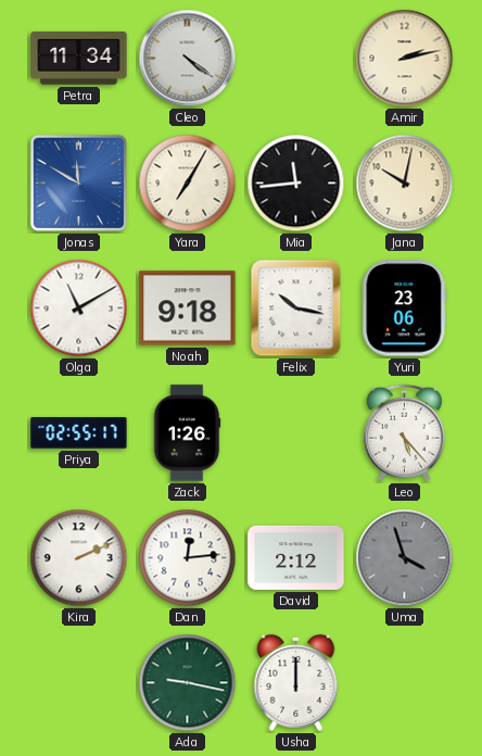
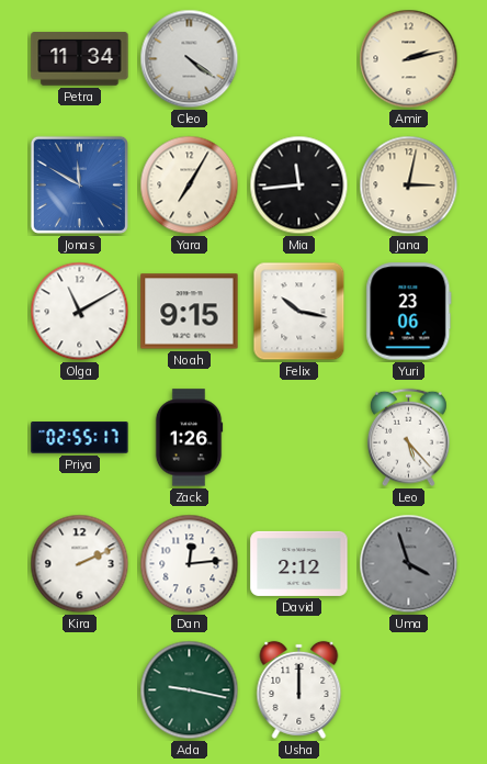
Jana: 10:02 -> 3:02
Noah: 9:18 -> 9:15
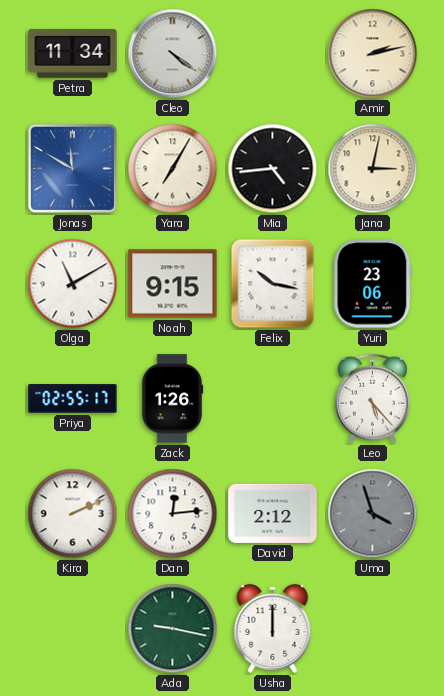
Mia: 11:44 -> 4:44
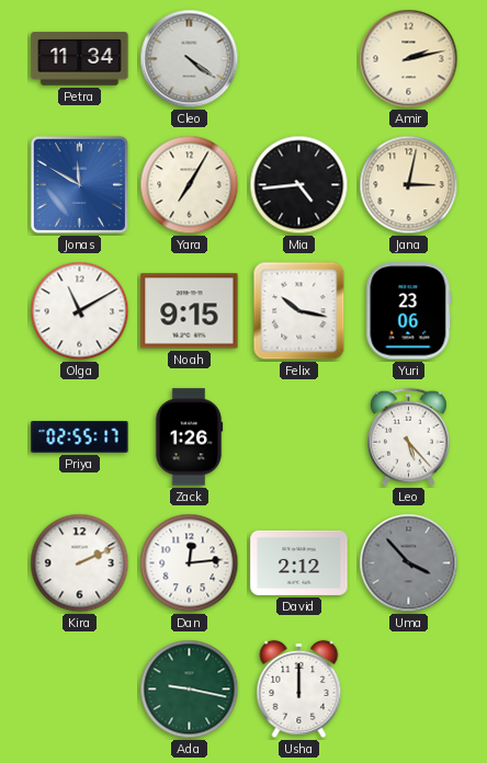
Uma: 3:57 -> 3:53
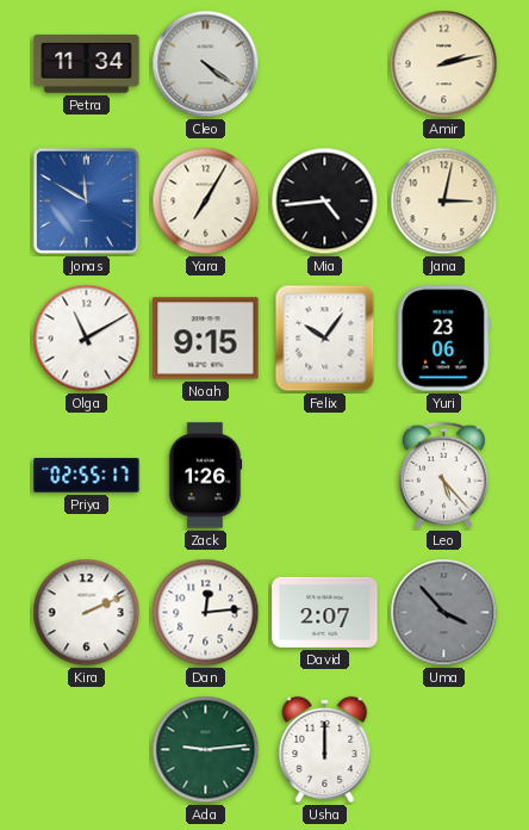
Felix: 10:17 -> 10:06
David: 2:12 -> 2:07
Ada: 9:17 -> 9:14
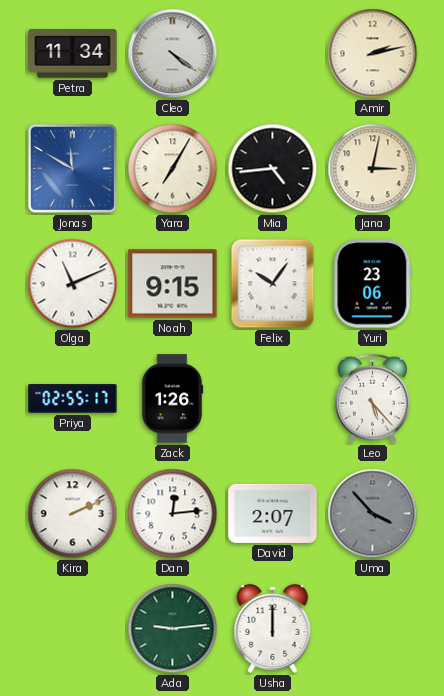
Olga: 11:10 -> 11:11
